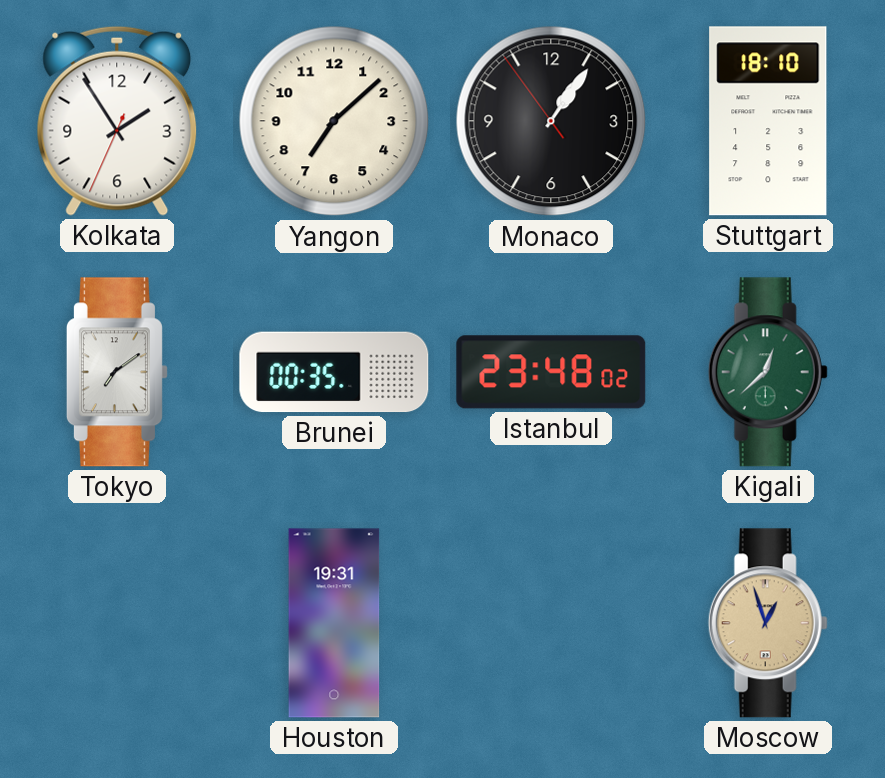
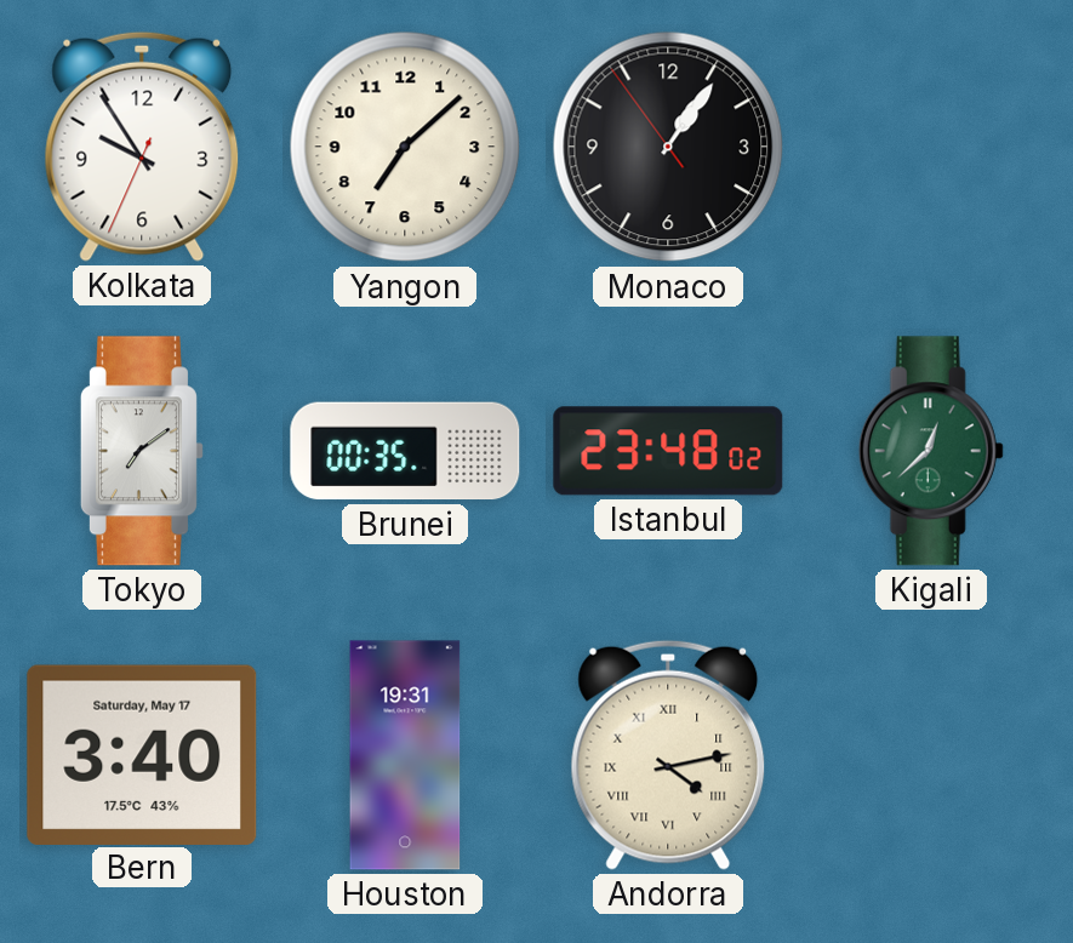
Kolkata: 1:54 -> 9:54
Stuttgart: 18:10 -> none
Bern: none -> 3:40
Andorra: none -> 4:13
Moscow: 12:57 -> none
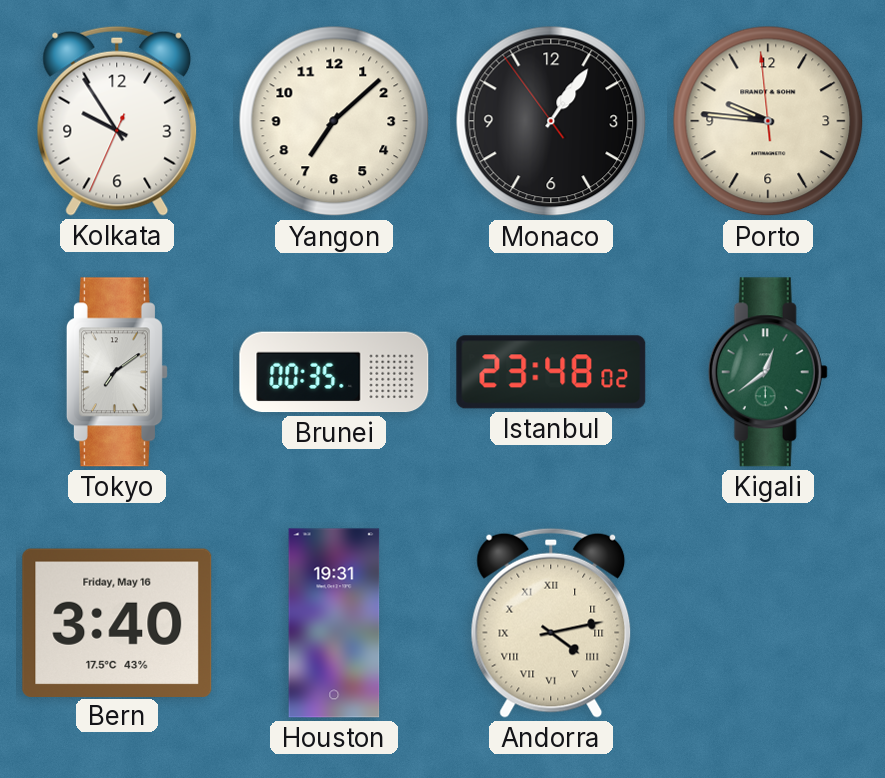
Porto: none -> 9:45
Kigali: 12:38 -> 12:39
Bern date: Saturday, May 17 -> Friday, May 16
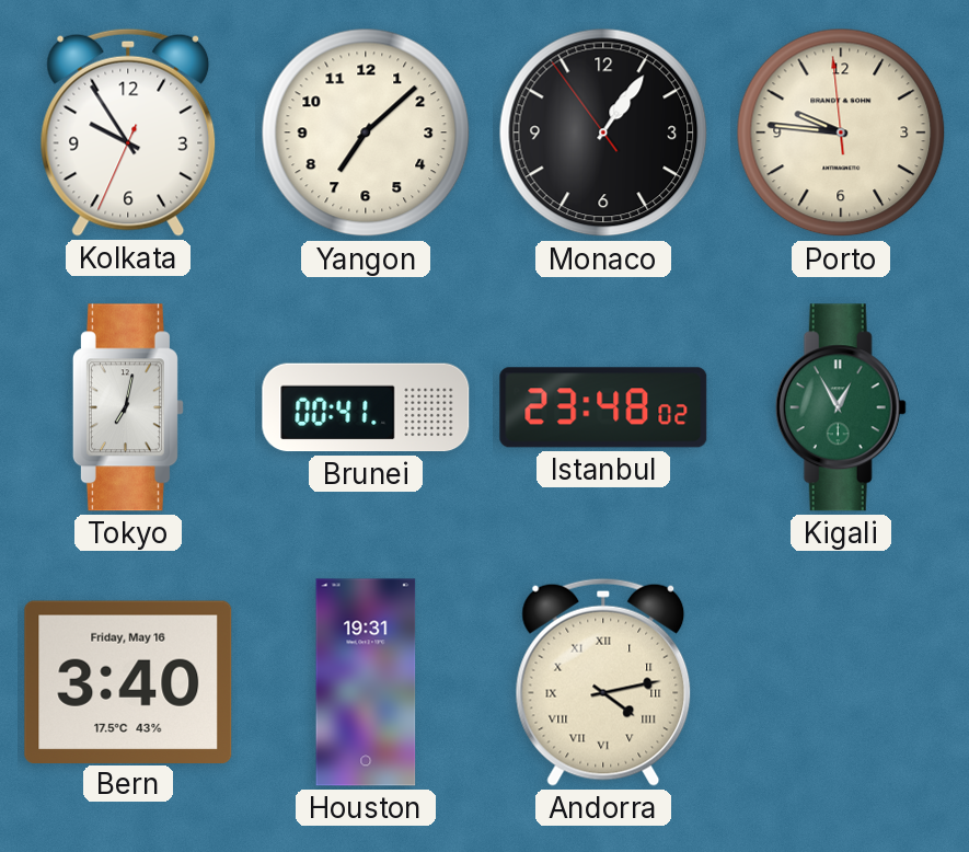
Tokyo: 7:09 -> 7:02
Brunei: 00:35 -> 00:41
Kigali: 12:39 -> 12:55
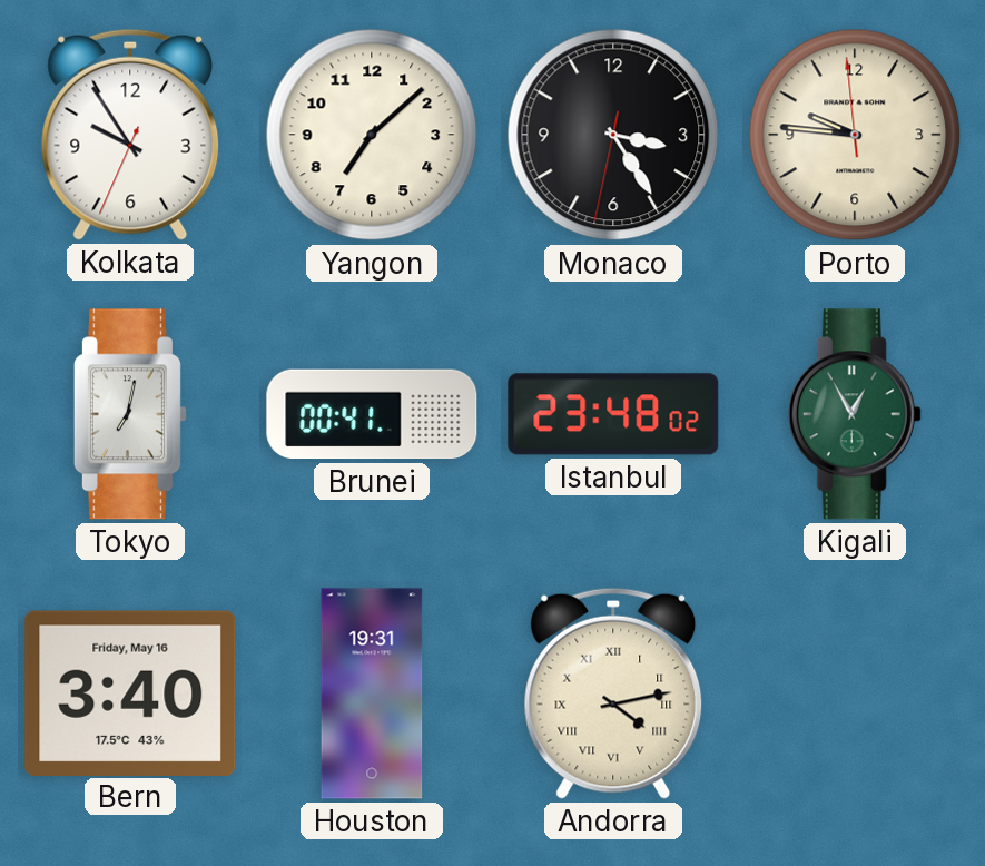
Monaco: 1:05 -> 3:24
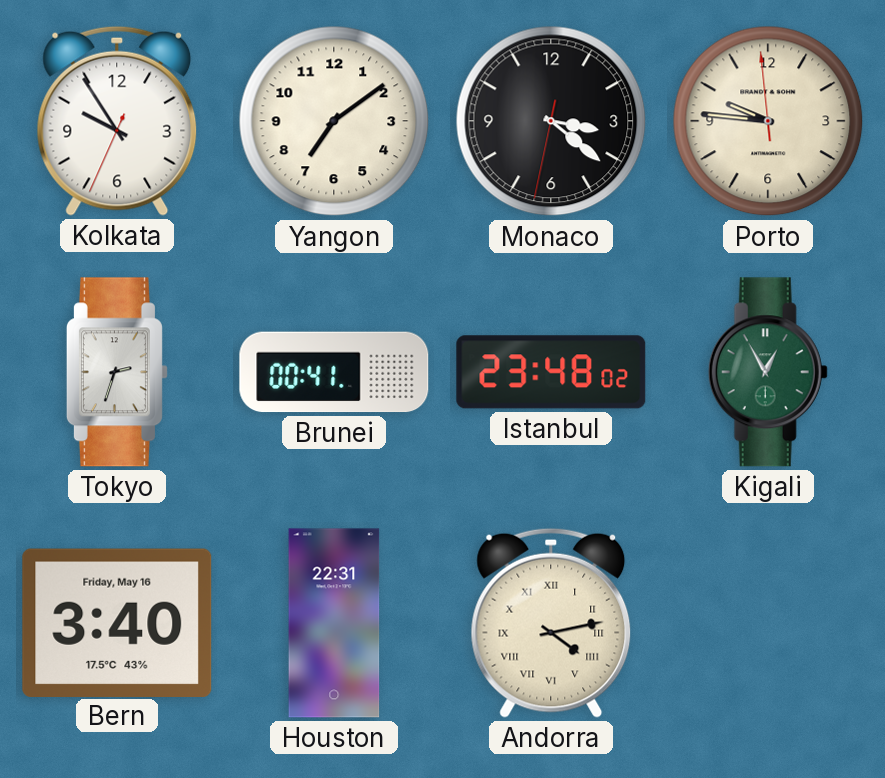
Yangon: 7:08 -> 7:09
Monaco: 3:24 -> 3:21
Tokyo: 7:02 -> 2:33
Houston: 19:31 -> 22:31
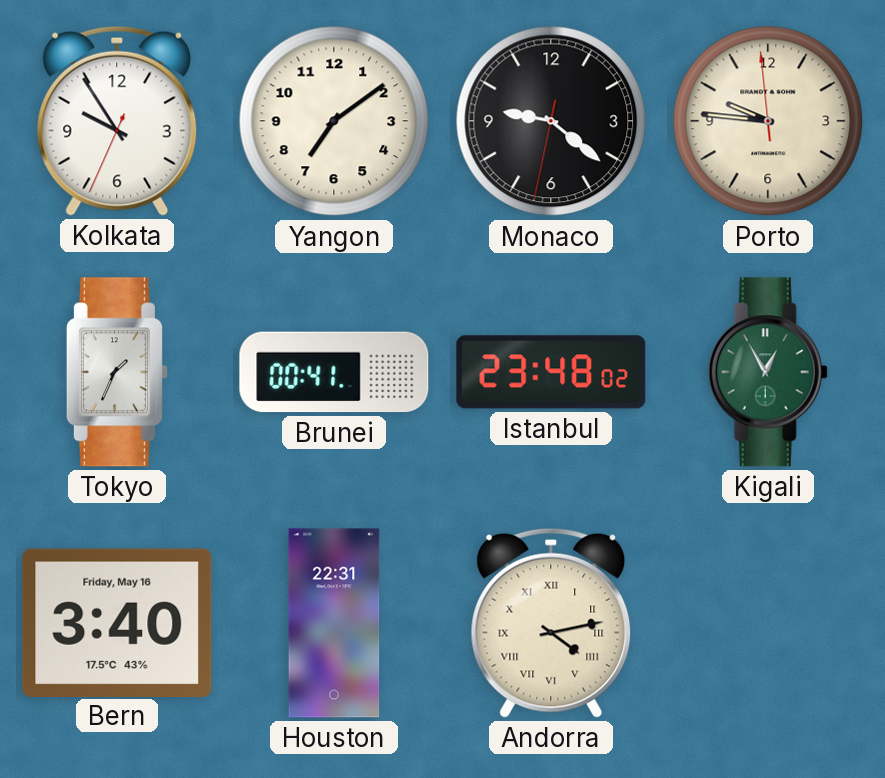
Monaco: 3:21 -> 9:21
Tokyo: 2:33 -> 1:34
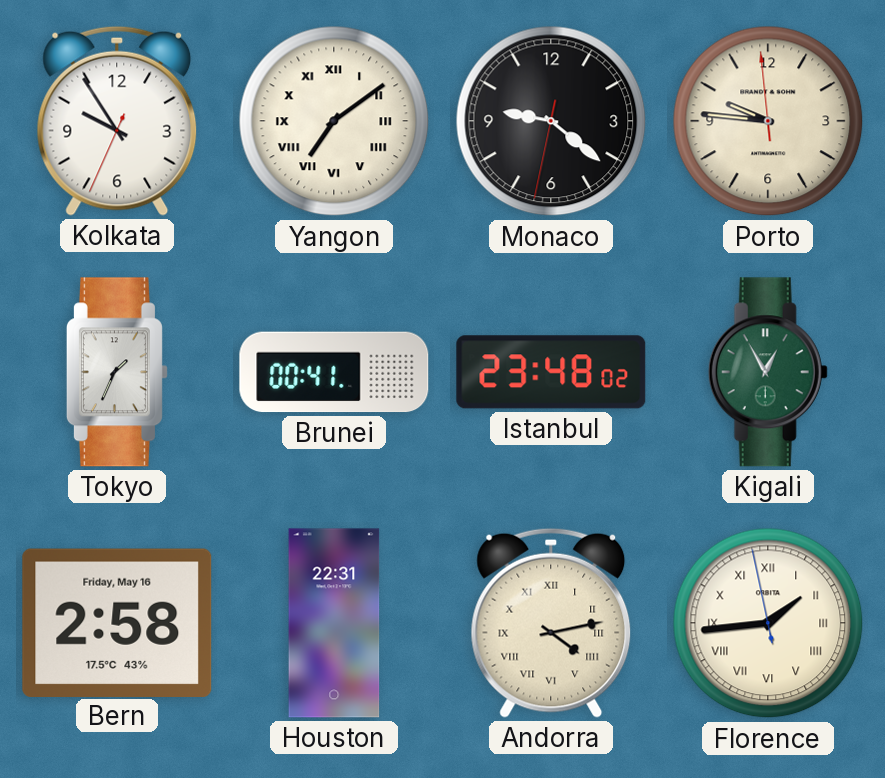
Yangon numerals: Arabic -> Roman
Bern: 3:40 -> 2:58
Florence: none -> 1:43
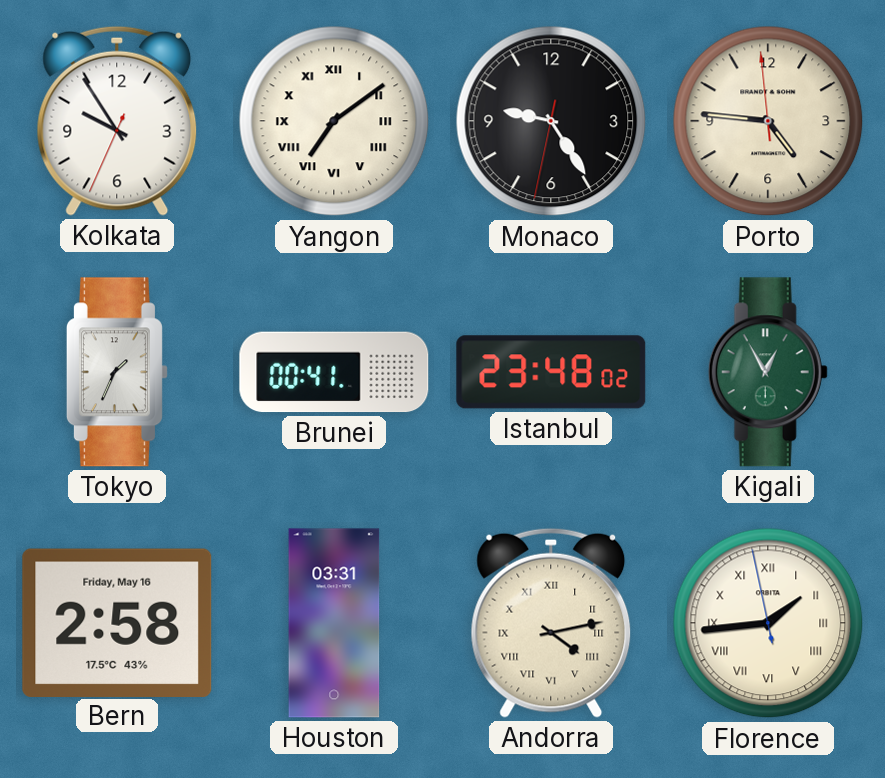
Monaco: 9:21 -> 9:24
Porto: 9:45 -> 4:45
Houston: 22:31 -> 03:31
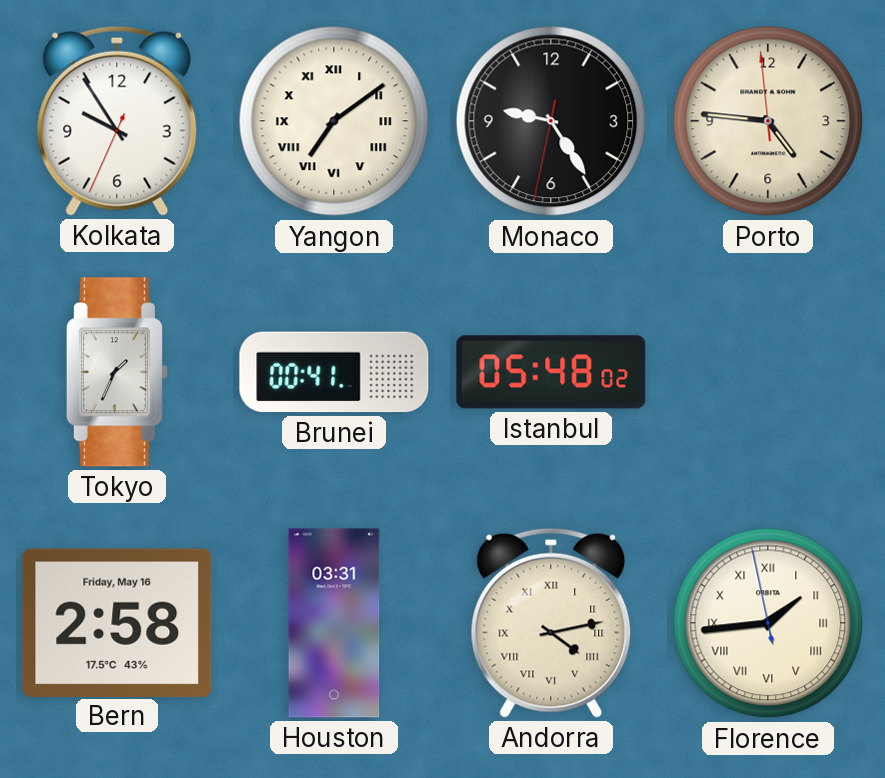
Istanbul: 23:48 -> 05:48
Kigali: 12:55 -> none
